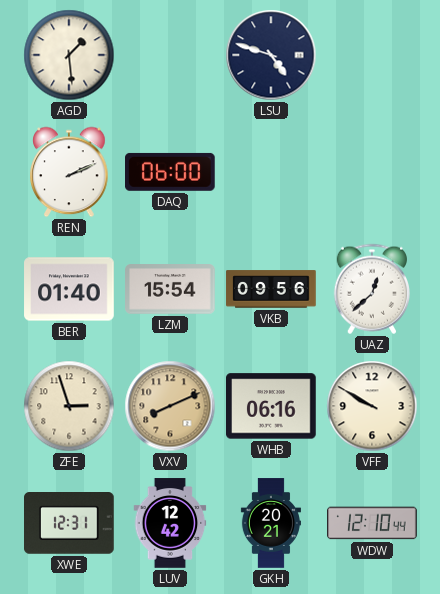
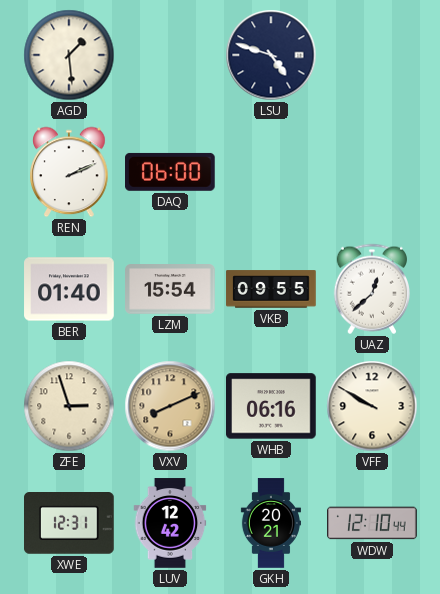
VKB: 09:56 -> 09:55
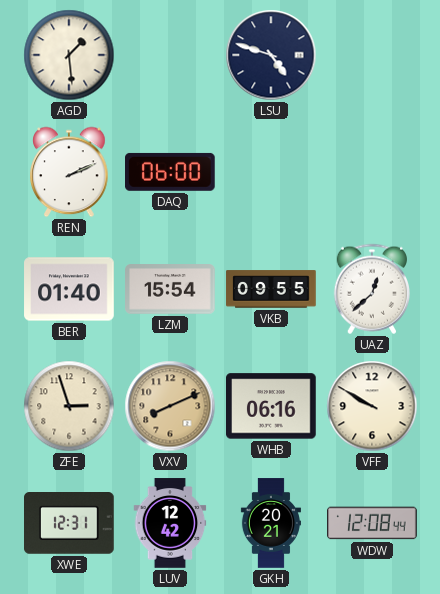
WDW: 12:10 -> 12:08
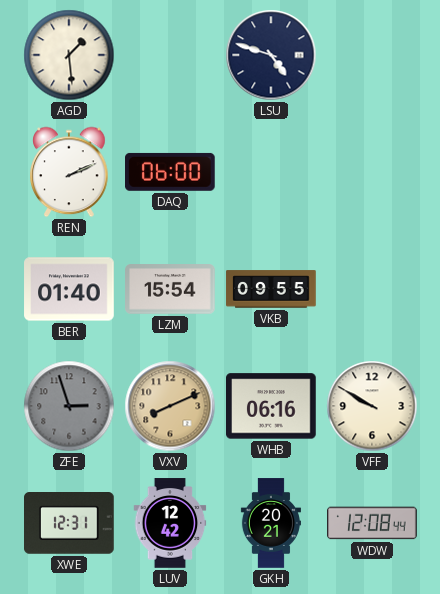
UAZ: 12:38 -> none
ZFE dial: cream -> grey
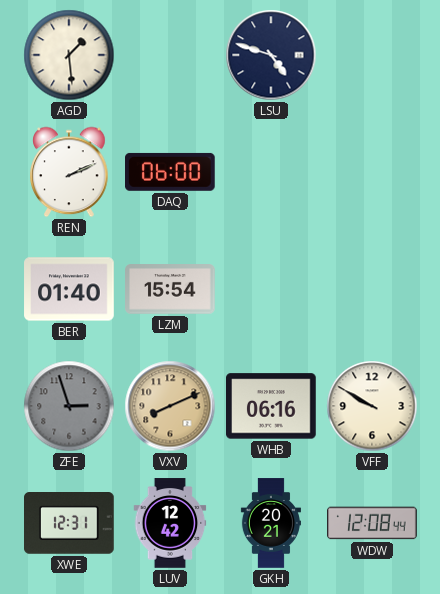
VKB: 09:55 -> none
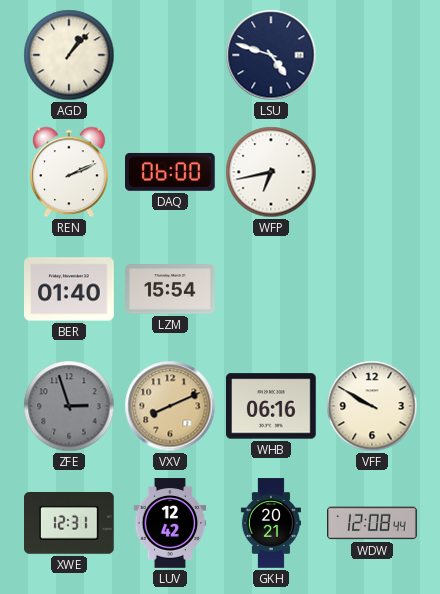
AGD: 1:29 -> 1:07
WFP: none -> 6:43
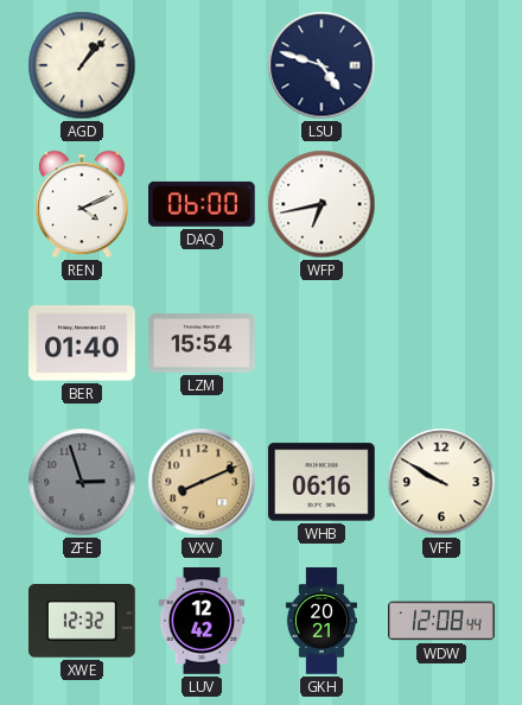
REN: 2:11 -> 4:11
XWE: 12:31 -> 12:32
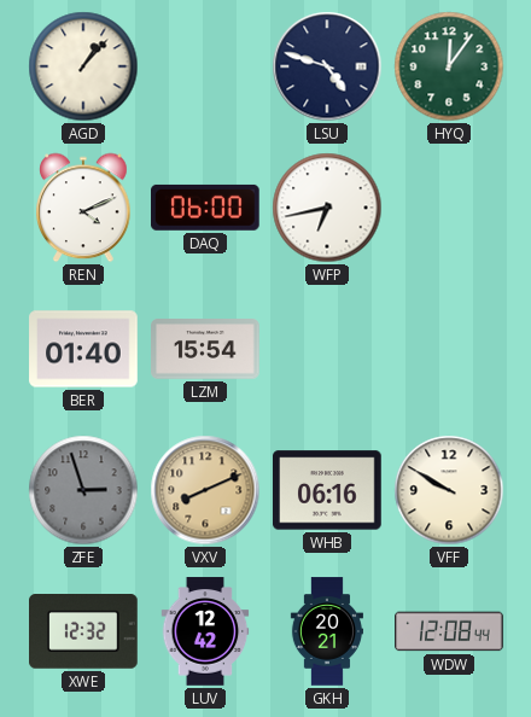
HYQ: none -> 12:06
